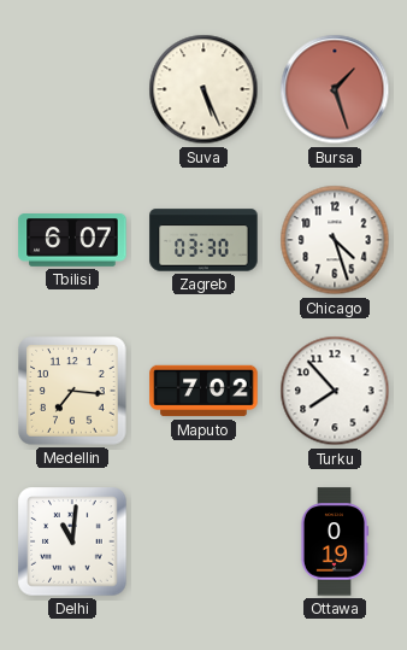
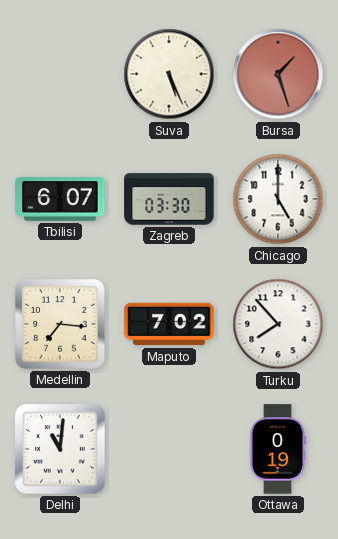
Chicago: 4:27 -> 5:00
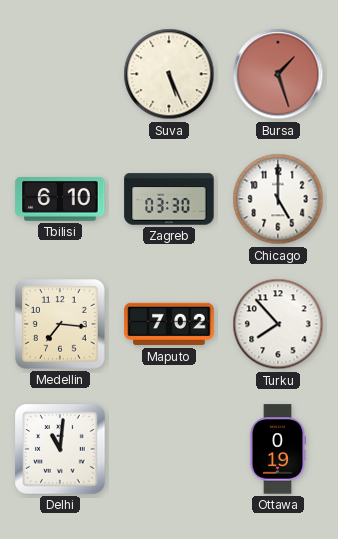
Tbilisi: 6:07 -> 6:10
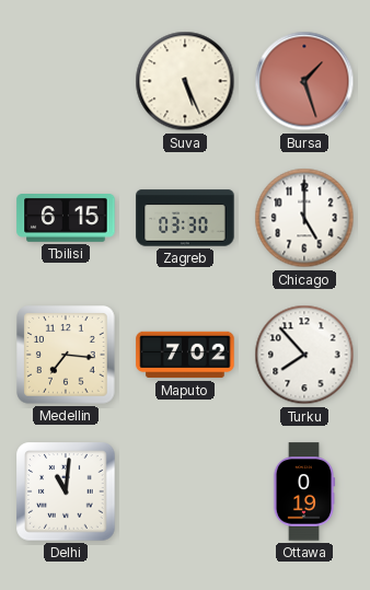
Tbilisi: 6:10 -> 6:15
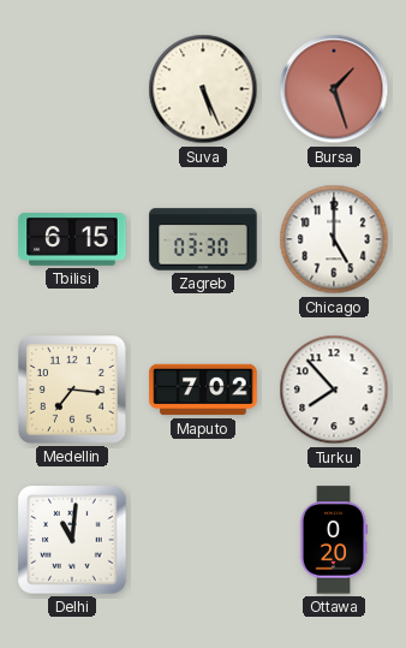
Ottawa: 0:19 -> 0:20
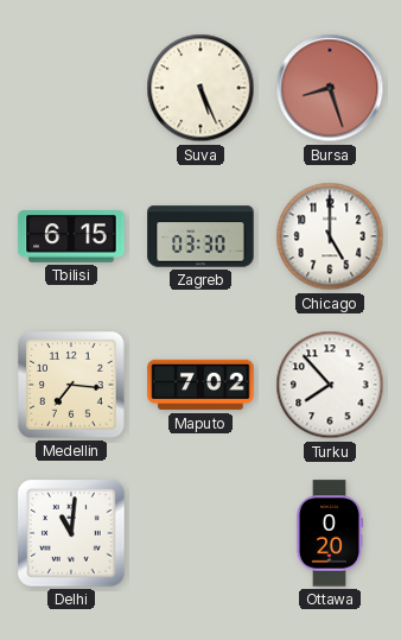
Bursa: 1:27 -> 8:27
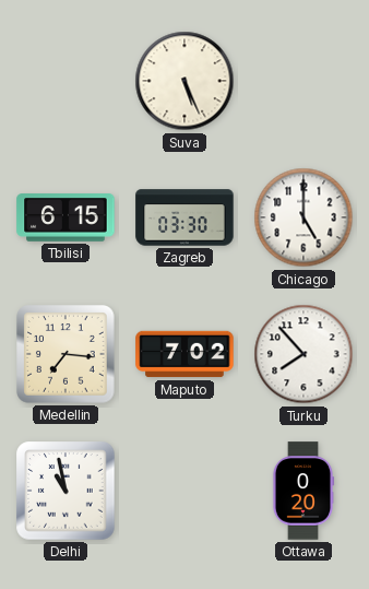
Bursa: 8:27 -> none
Delhi: 11:01 -> 10:58
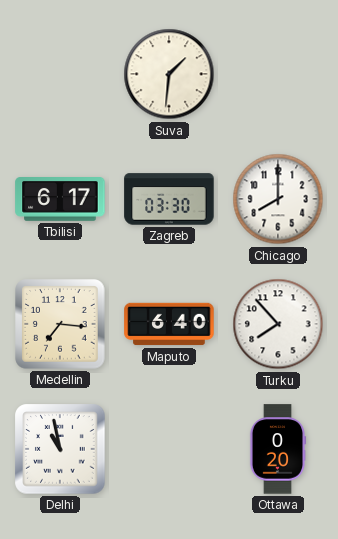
Suva: 5:26 -> 1:31
Tbilisi: 6:15 -> 6:17
Chicago: 5:00 -> 8:00
Maputo: 7:02 -> 6:40
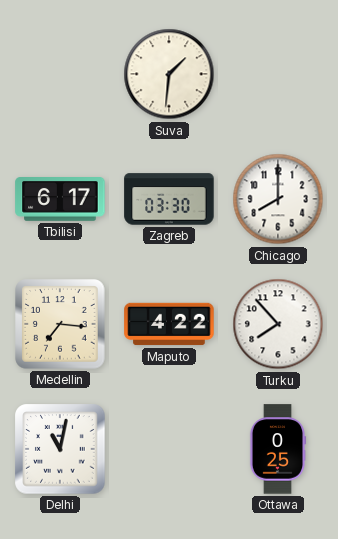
Maputo: 6:40 -> 4:22
Delhi: 10:58 -> 11:02
Ottawa: 0:20 -> 0:25
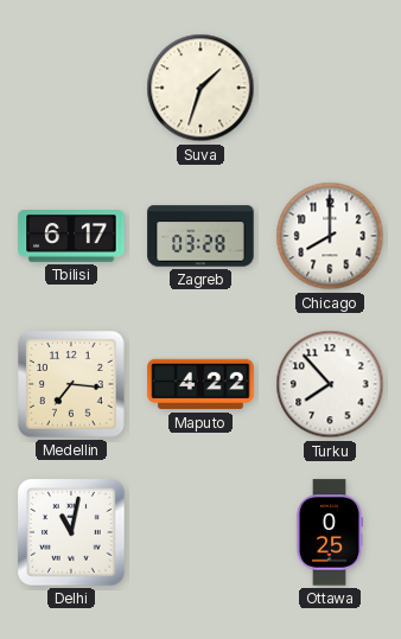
Suva: 1:31 -> 1:33
Zagreb: 03:30 -> 03:28
